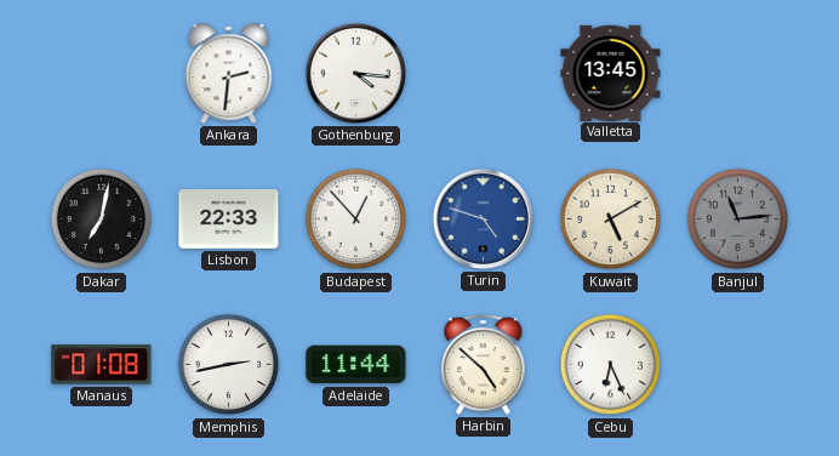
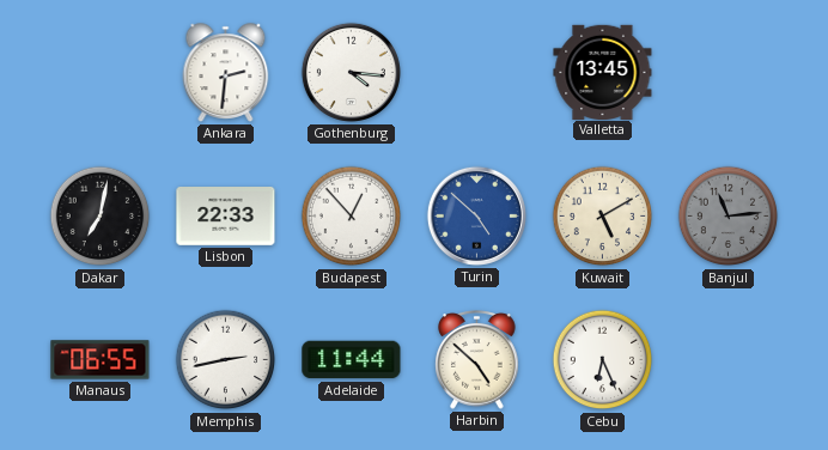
Turin: 4:48 -> 4:52
Manaus: 01:08 -> 06:55
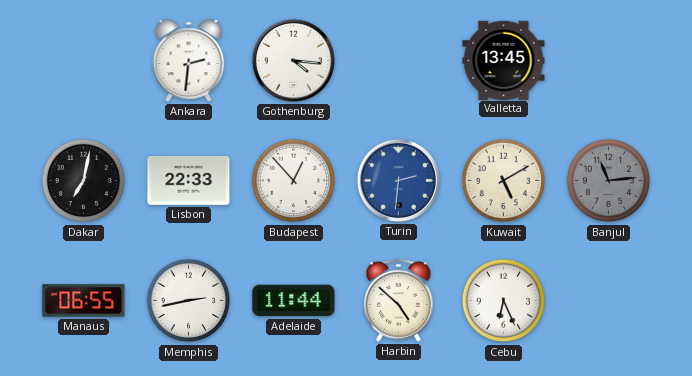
Turin: 4:52 -> 2:31
